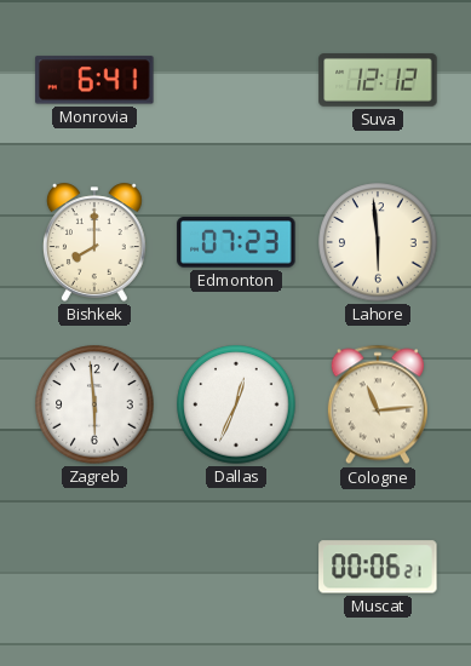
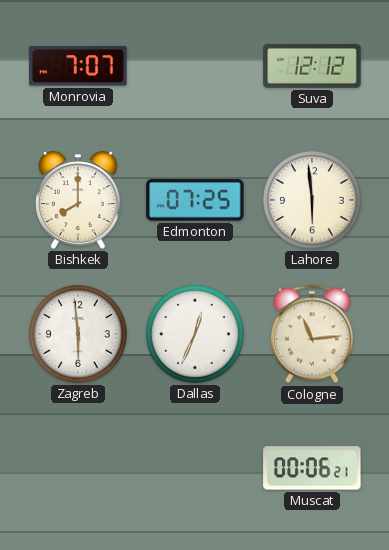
Monrovia: 6:41 -> 7:07
Edmonton: 07:23 -> 07:25
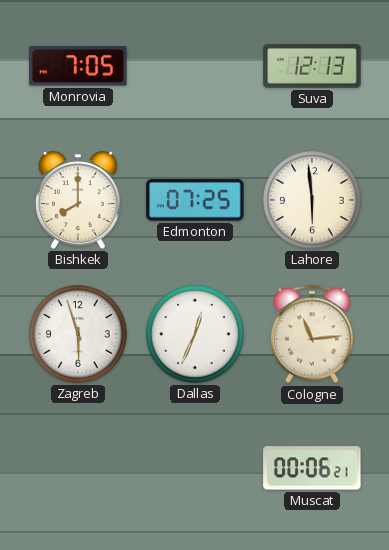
Monrovia: 7:07 -> 7:05
Suva: 12:12 -> 12:13
Zagreb: 5:59 -> 5:57
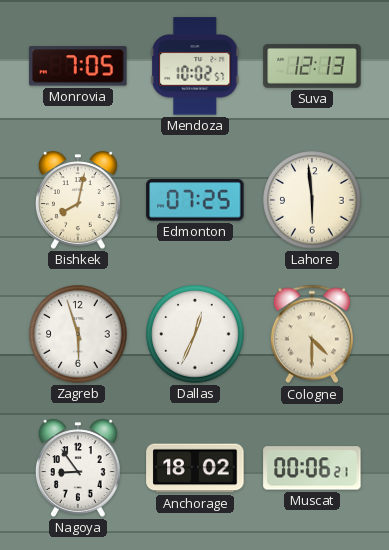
Mendoza: none -> 10:02
Bishkek: 8:00 -> 8:02
Cologne: 11:14 -> 4:30
Nagoya: none -> 8:54
Anchorage: none -> 18:02
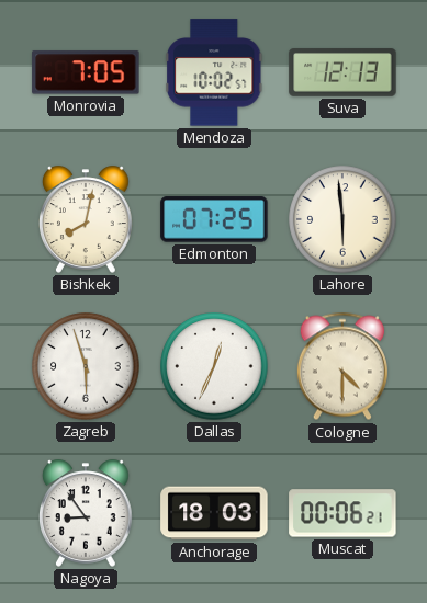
Anchorage: 18:02 -> 18:03
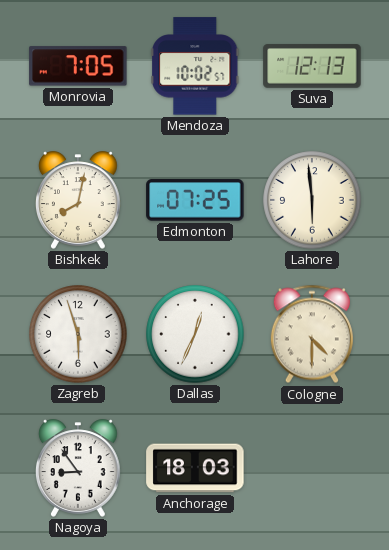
Muscat: 00:06 -> none
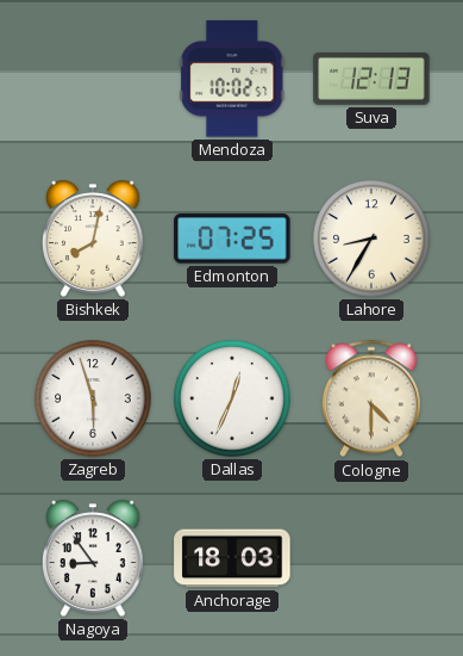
Monrovia: 7:05 -> none
Lahore: 5:59 -> 8:35
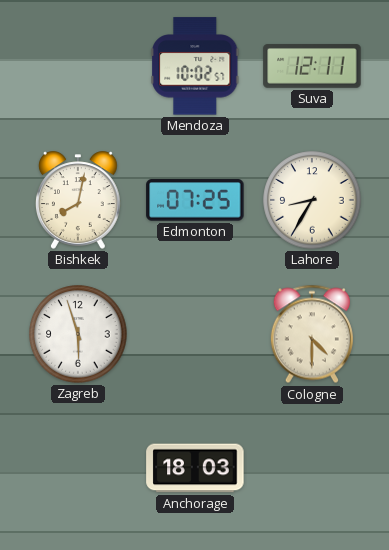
Suva: 12:13 -> 12:11
Dallas: 12:34 -> none
Nagoya: 8:54 -> none
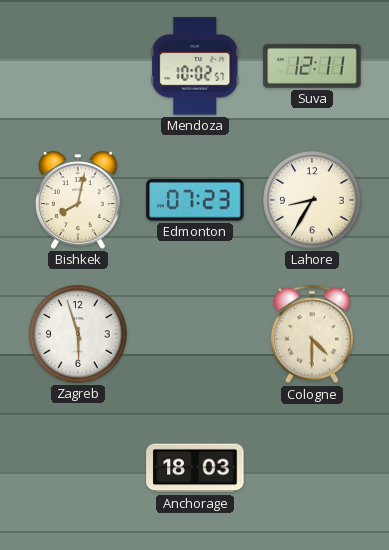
Edmonton: 07:25 -> 07:23
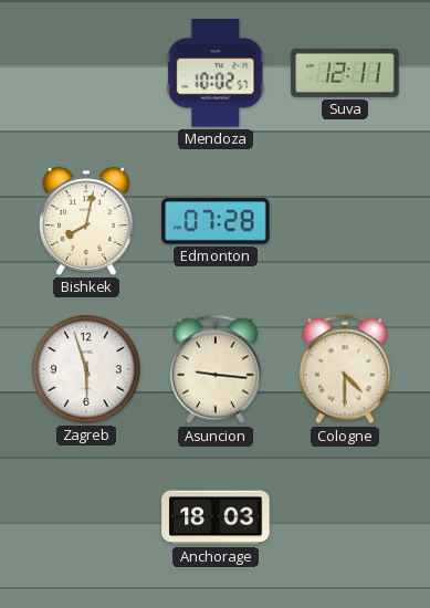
Edmonton: 07:23 -> 07:28
Lahore: 8:35 -> none
Asuncion: none -> 9:16
